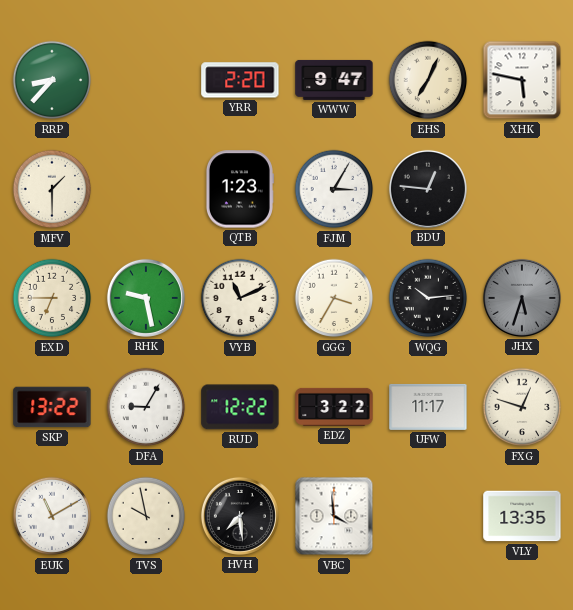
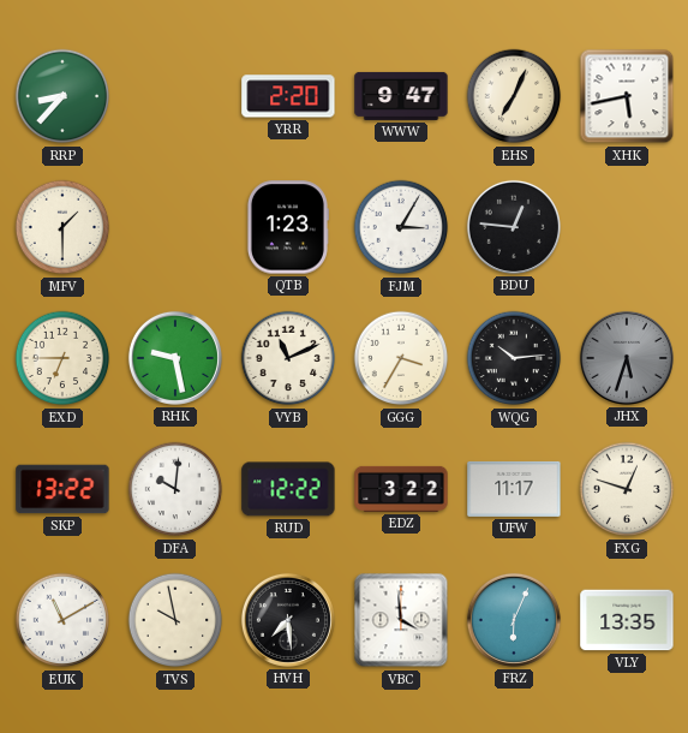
XHK: 5:47 -> 5:43
DFA: 9:05 -> 10:01
FRZ: none -> 6:04
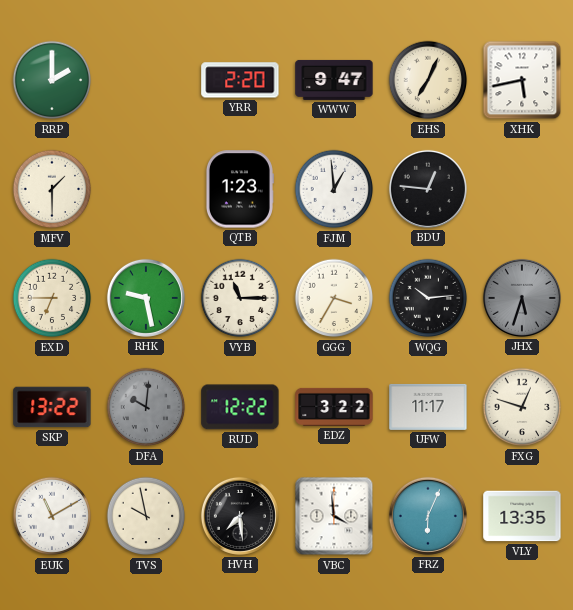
RRP: 8:37 -> 2:00
FJM: 3:05 -> 12:59
VYB: 11:11 -> 11:15
DFA dial: white -> grey
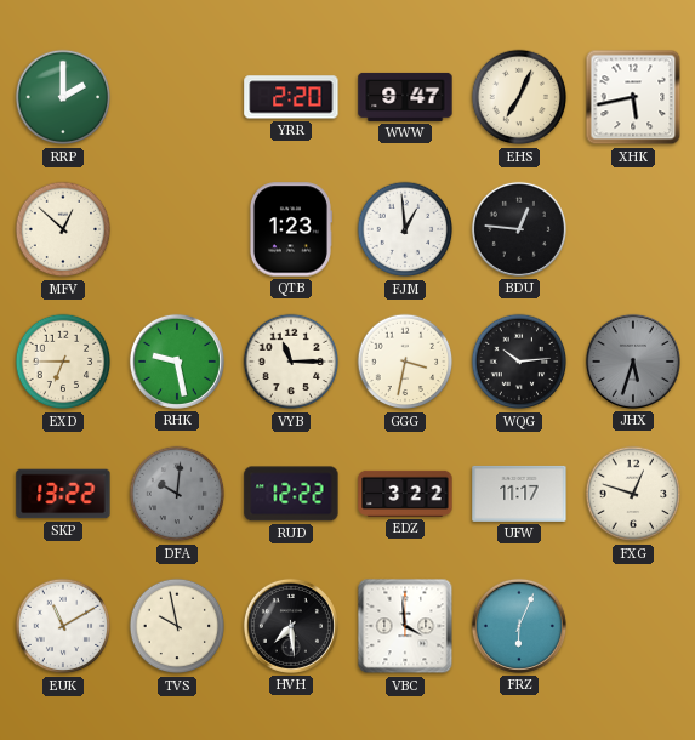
MFV: 1:30 -> 12:52
GGG: 3:35 -> 3:32
VLY: 13:35 -> none
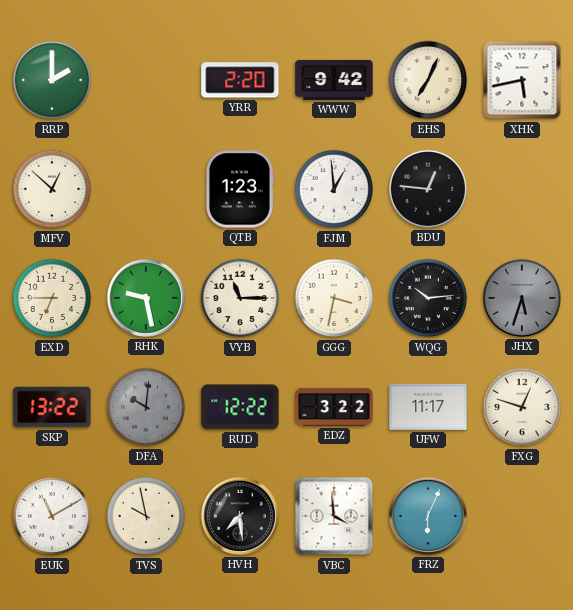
WWW: 9:47 -> 9:42
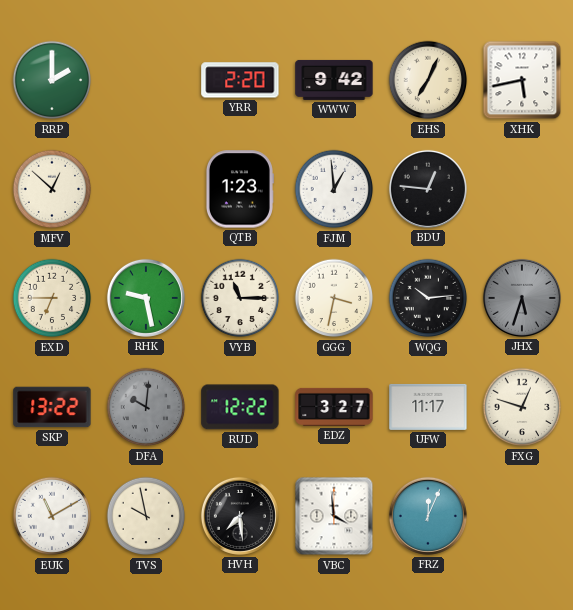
EDZ: 3:22 -> 3:27
FRZ: 6:04 -> 12:04
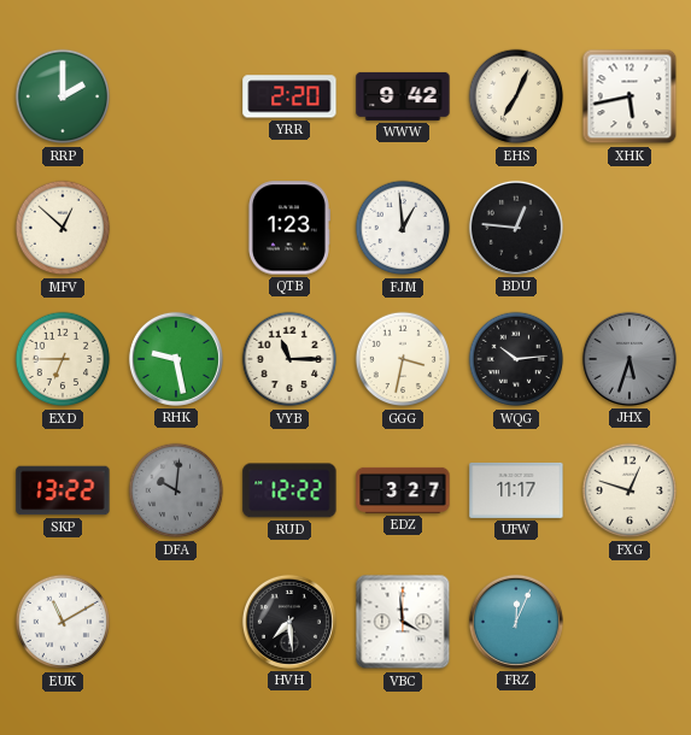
TVS: 9:58 -> none
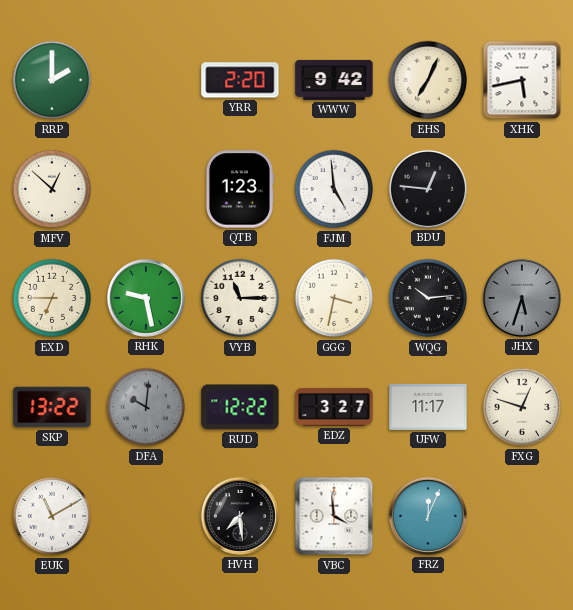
FJM: 12:59 -> 4:59
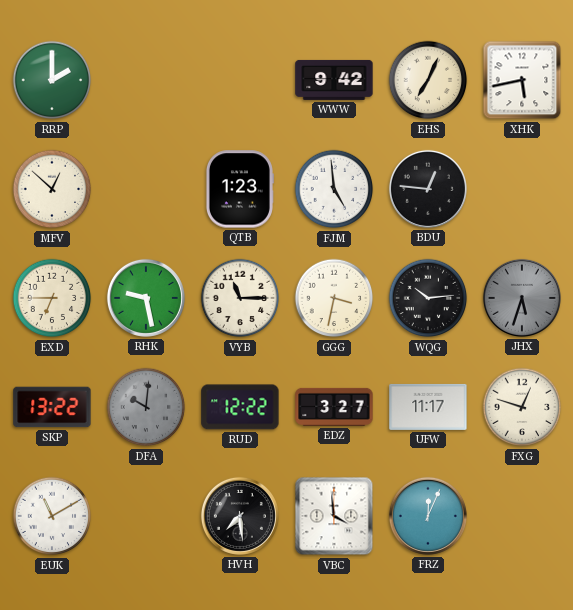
YRR: 2:20 -> none
